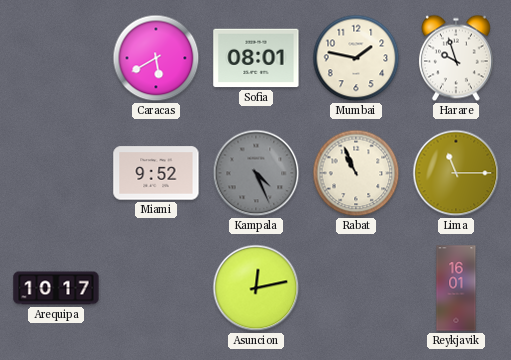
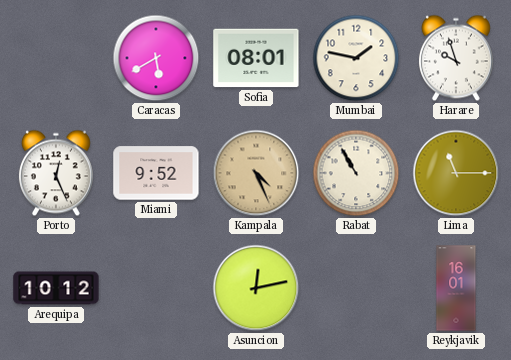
Porto: none -> 12:26
Kampala dial: grey -> champagne
Rabat: 10:56 -> 10:55
Arequipa: 10:17 -> 10:12
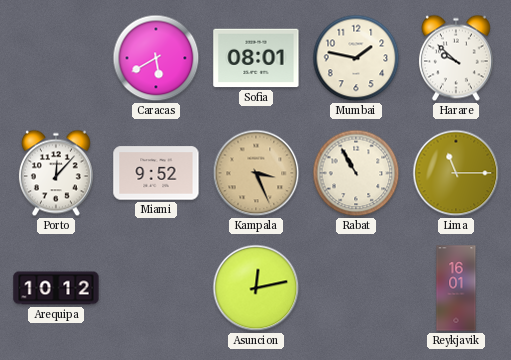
Harare: 9:57 -> 9:52
Porto: 12:26 -> 12:07
Kampala: 4:26 -> 3:26
